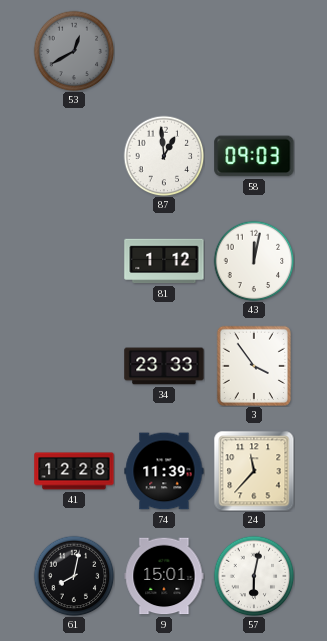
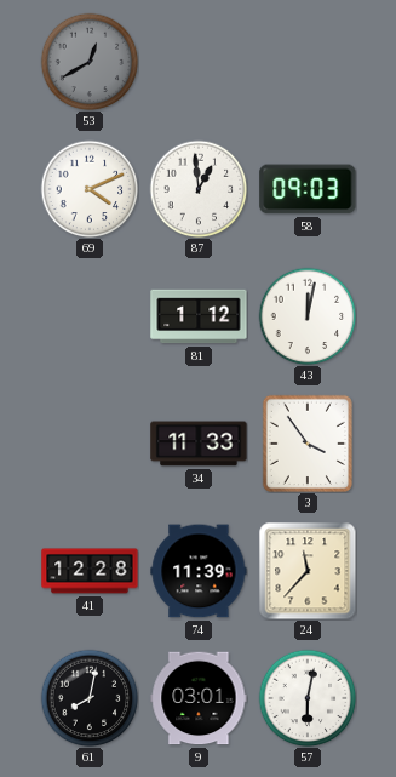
69: none -> 4:11
34: 23:33 -> 11:33
9: 15:01 -> 03:01
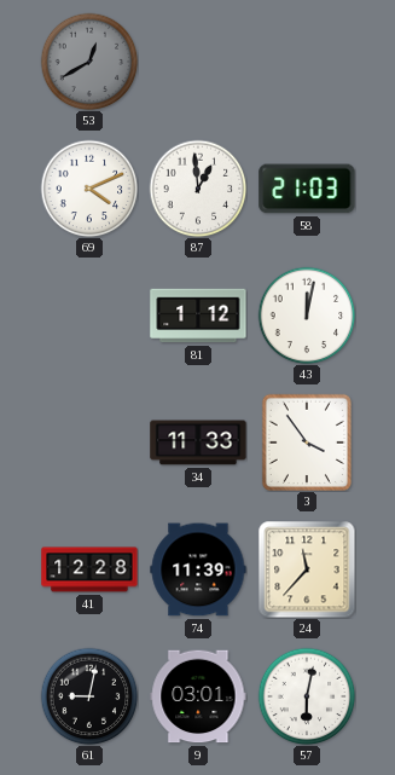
58: 09:03 -> 21:03
61: 8:02 -> 9:02
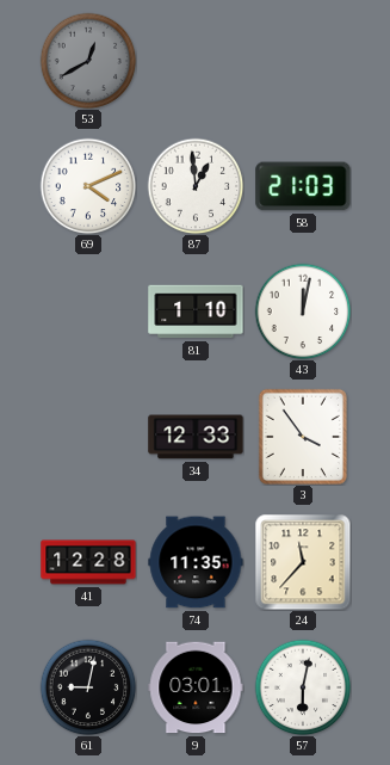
81: 1:12 -> 1:10
34: 11:33 -> 12:33
74: 11:39 -> 11:35
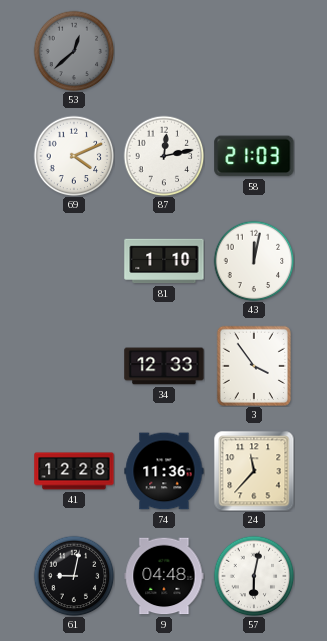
53: 12:40 -> 12:38
87: 12:59 -> 12:13
74: 11:35 -> 11:36
9: 03:01 -> 04:48
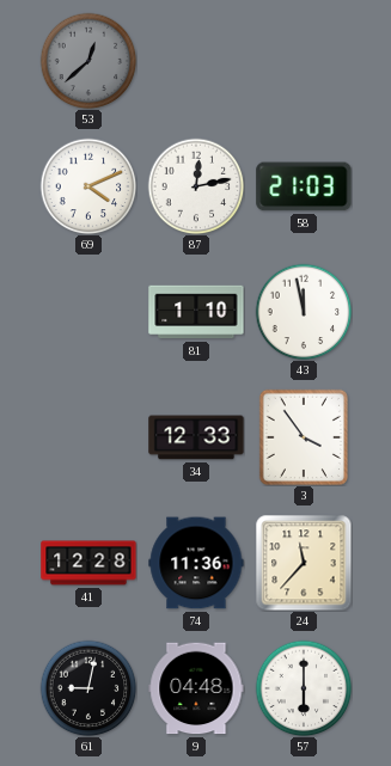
43: 12:02 -> 11:58
57: 6:02 -> 6:00
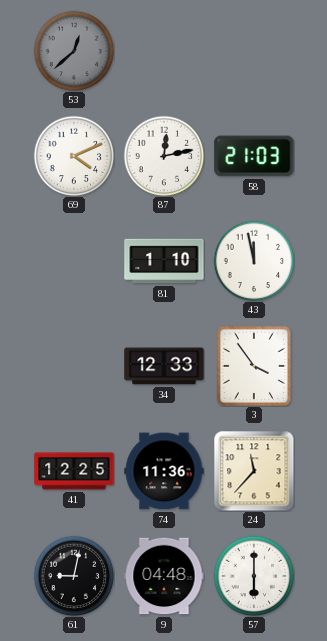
41: 12:28 -> 12:25
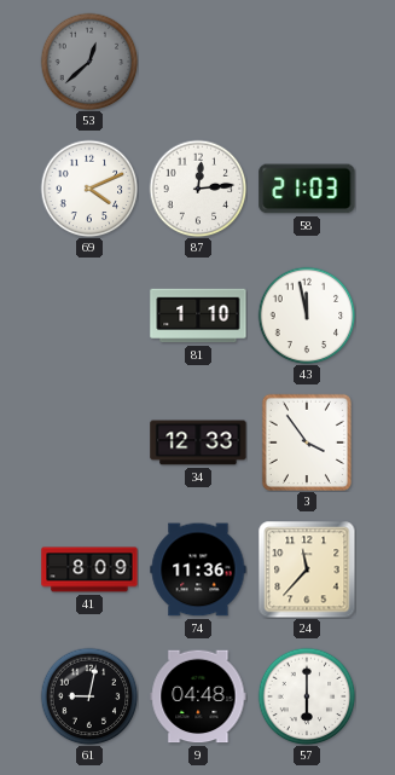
87: 12:13 -> 12:14
41: 12:25 -> 8:09
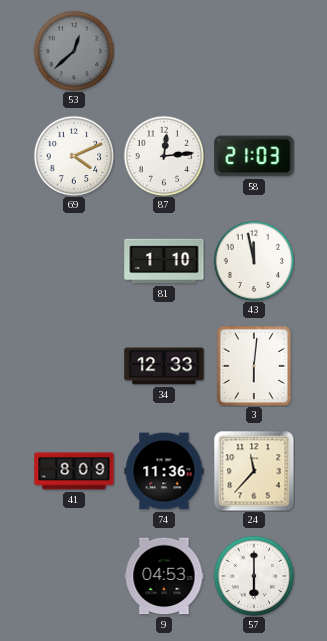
3: 3:54 -> 6:01
61: 9:02 -> none
9: 04:48 -> 04:53
